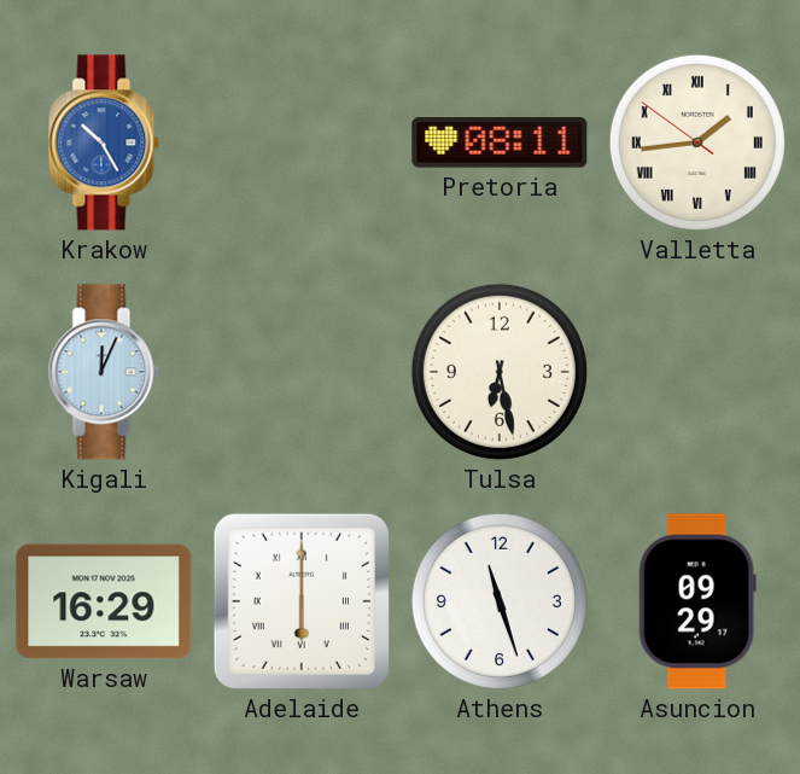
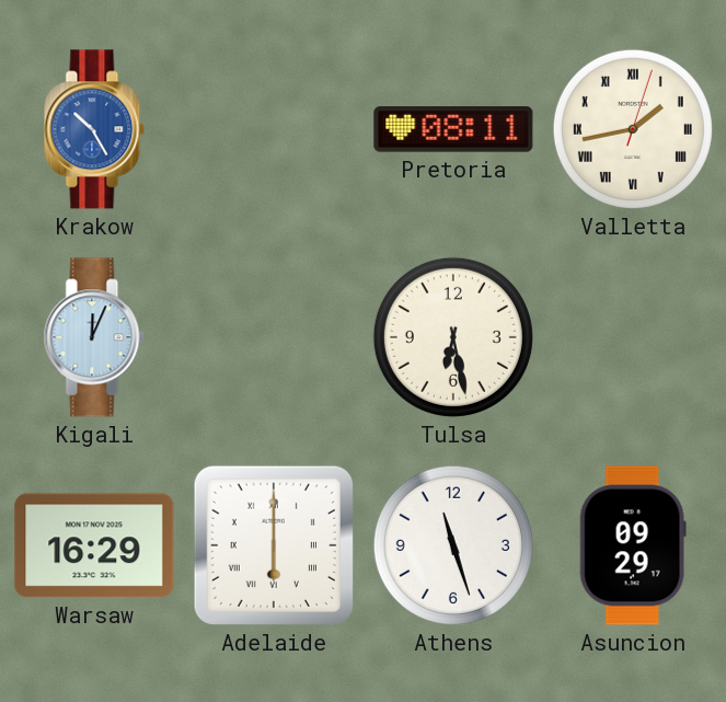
Valletta: 1:43:51 -> 1:43:03
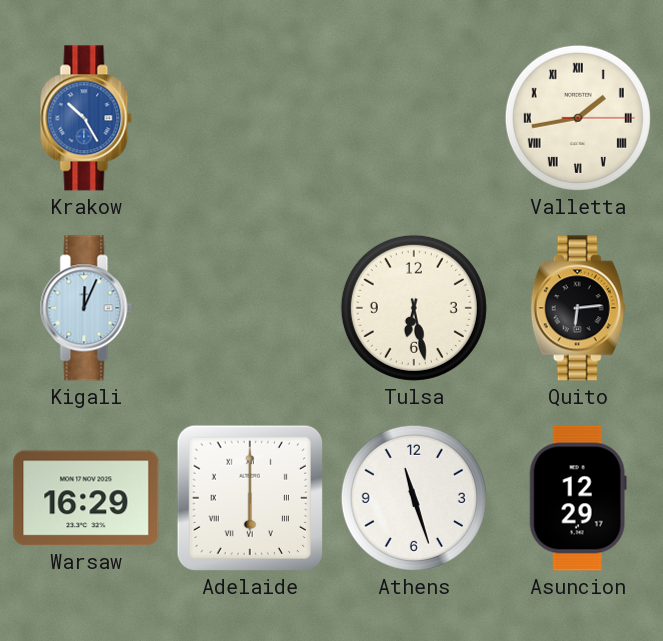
Pretoria: 08:11 -> none
Valletta: 1:43:03 -> 1:43:15
Quito: none -> 6:14
Asuncion: 09:29 -> 12:29
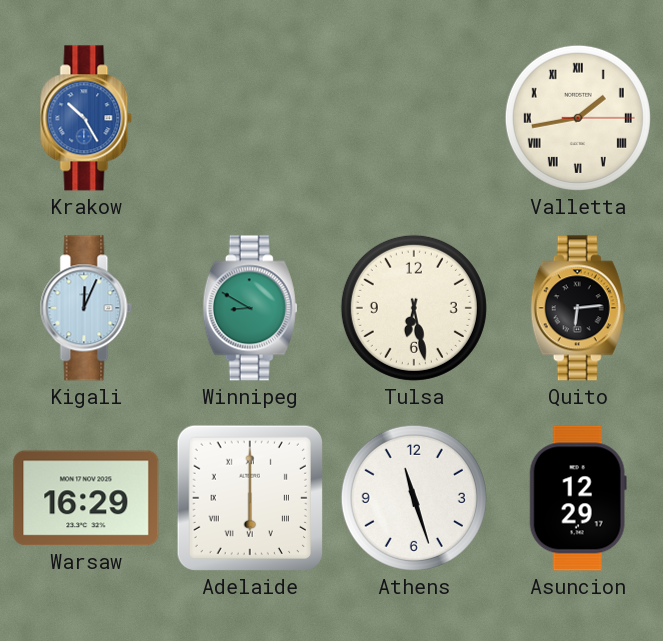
Winnipeg: none -> 8:50
